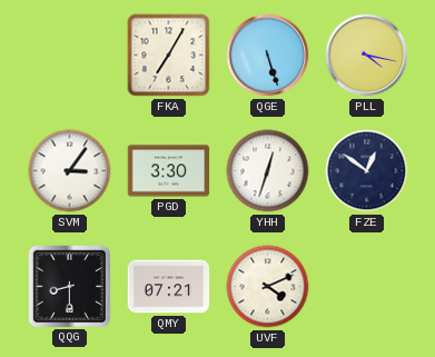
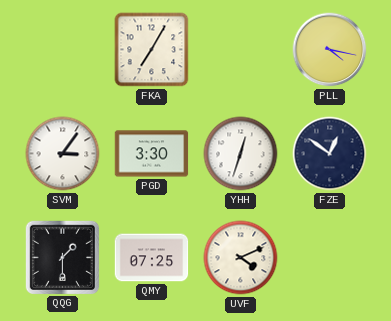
QGE: 5:27 -> none
QQG: 8:30 -> 1:30
QMY: 07:21 -> 07:25
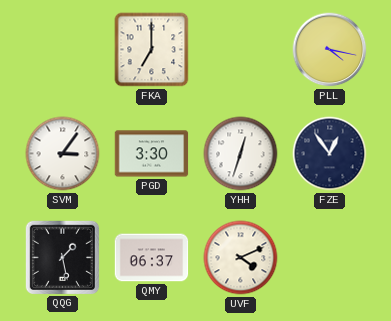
FKA: 7:05 -> 7:00
FZE: 12:51 -> 12:54
QQG: 1:30 -> 1:28
QMY: 07:25 -> 06:37
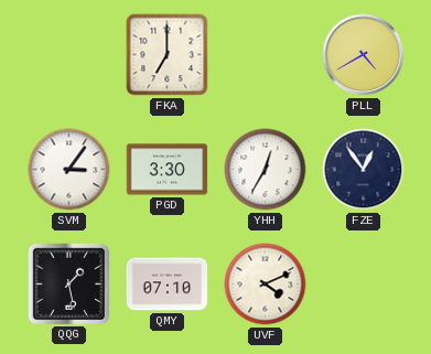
PLL: 4:17 -> 4:40
YHH: 12:33 -> 12:35
QMY: 06:37 -> 07:10
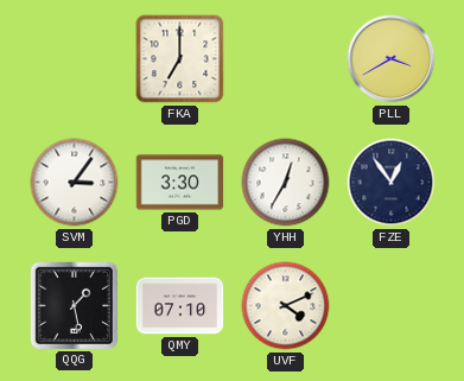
PLL: 4:40 -> 3:40
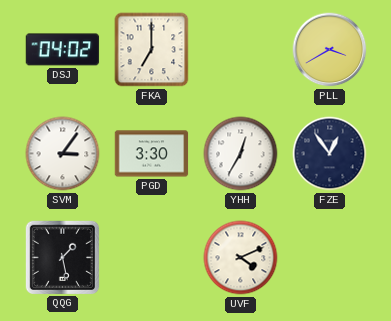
DSJ: none -> 04:02
QMY: 07:10 -> none
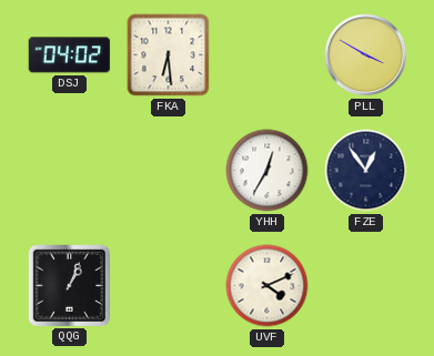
FKA: 7:00 -> 6:29
PLL: 3:40 -> 3:50
SVM: 3:06 -> none
PGD: 3:30 -> none
QQG: 1:28 -> 1:04
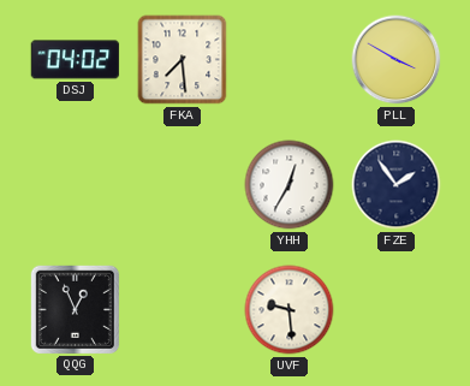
FKA: 6:29 -> 7:29
FZE: 12:54 -> 1:54
QQG: 1:04 -> 12:56
UVF: 4:11 -> 9:29
